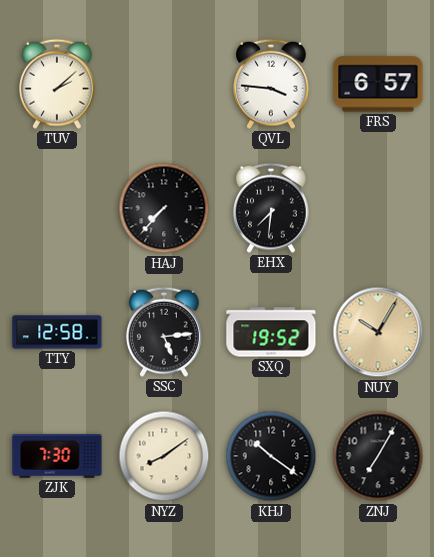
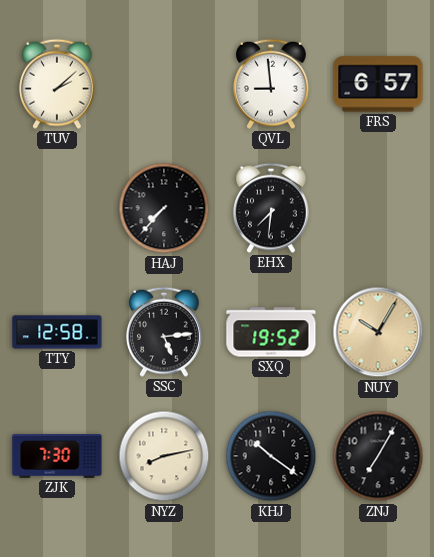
QVL: 3:46 -> 8:59
NYZ: 8:09 -> 8:13
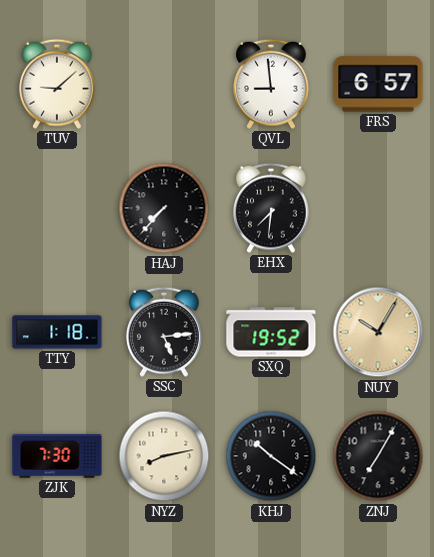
TUV: 2:08 -> 9:08
TTY: 12:58 -> 1:18
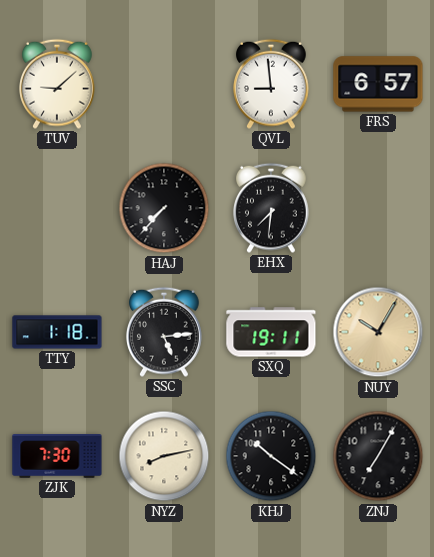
SXQ: 19:52 -> 19:11
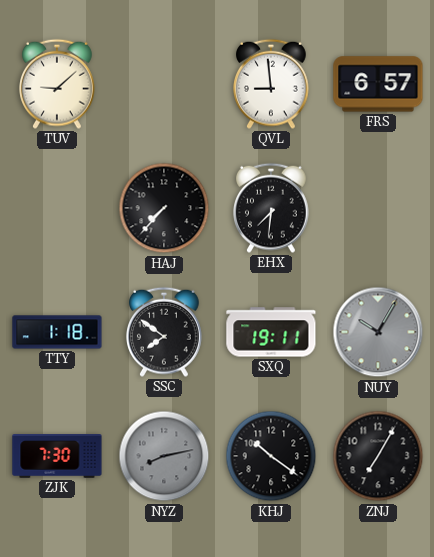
SSC: 5:14 -> 7:51
NUY dial: champagne -> grey
NYZ dial: cream -> grey
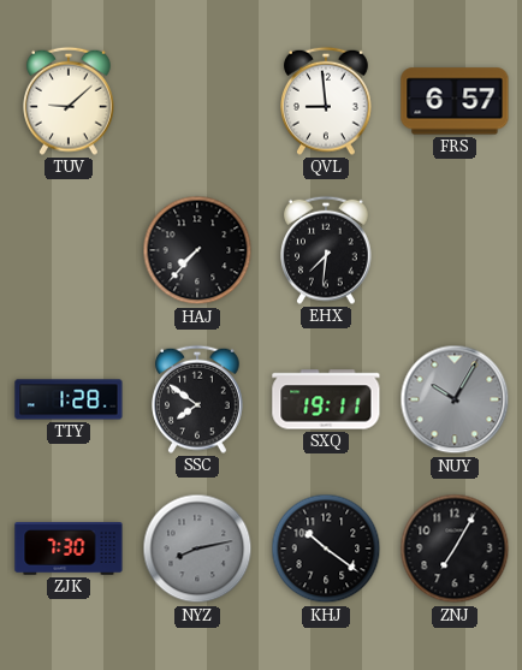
TTY: 1:18 -> 1:28
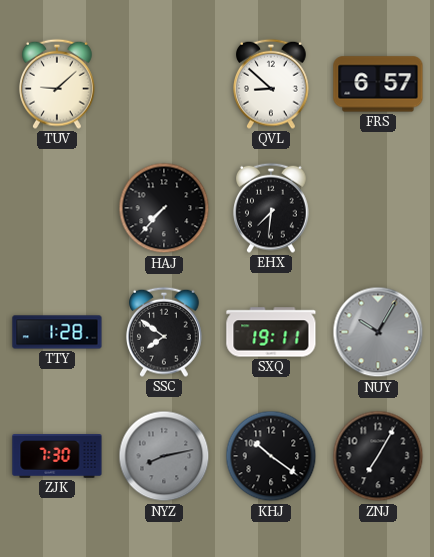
QVL: 8:59 -> 8:52
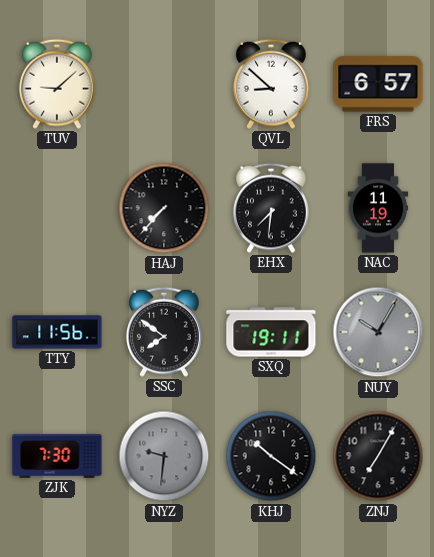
NAC: none -> 11:19
TTY: 1:28 -> 11:56
NYZ: 8:13 -> 9:31
